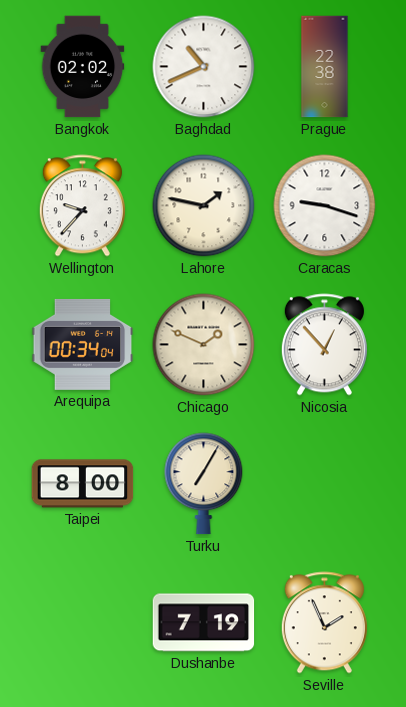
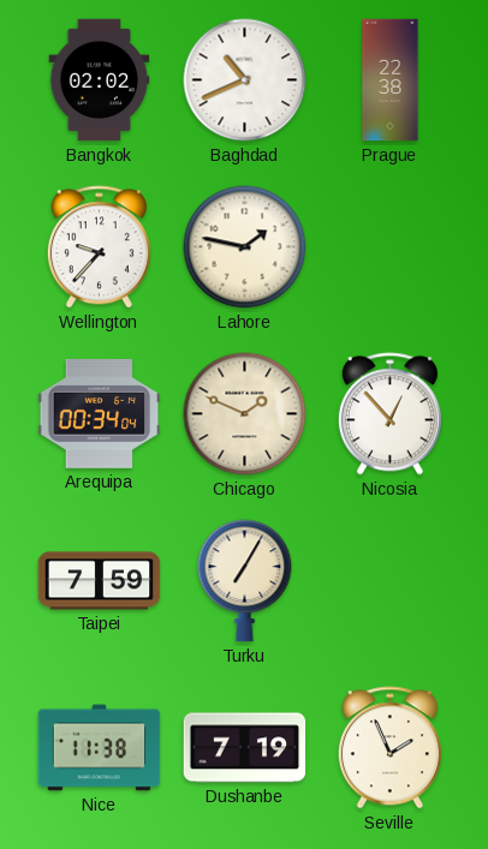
Caracas: 9:18 -> none
Taipei: 8:00 -> 7:59
Nice: none -> 11:38
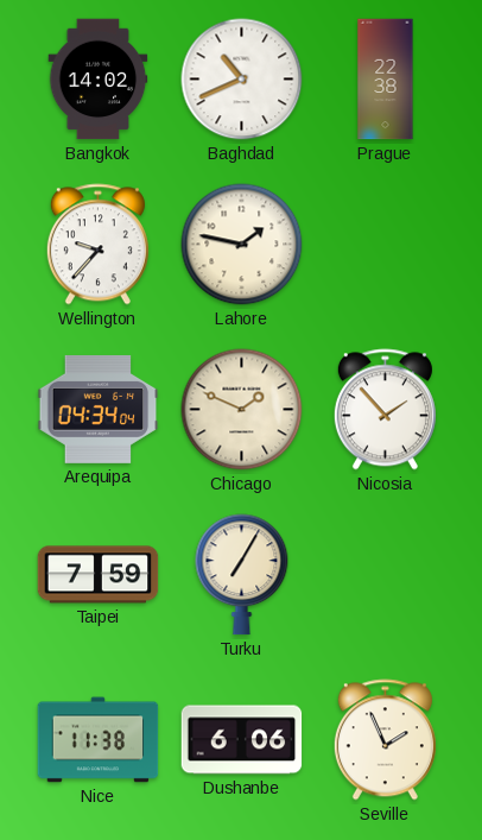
Bangkok: 02:02 -> 14:02
Arequipa: 00:34 -> 04:34
Nicosia: 12:53 -> 1:53
Dushanbe: 7:19 -> 6:06
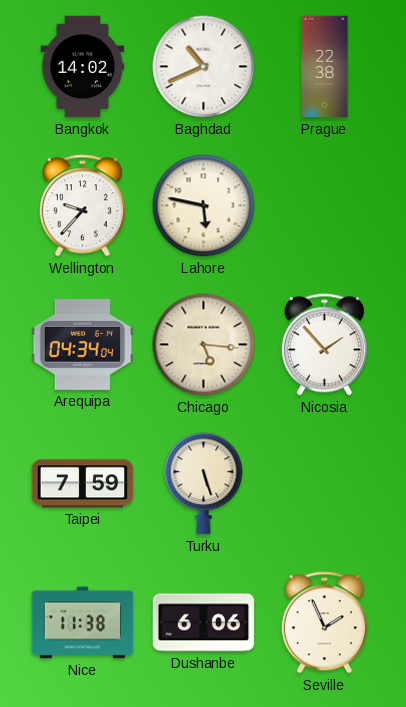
Lahore: 1:47 -> 5:47
Chicago: 1:49 -> 5:16
Turku: 7:05 -> 5:27
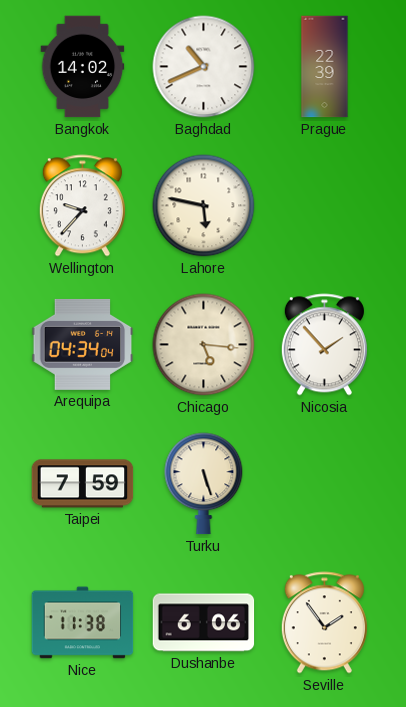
Prague: 22:38 -> 22:39
Seville: 1:56 -> 1:54
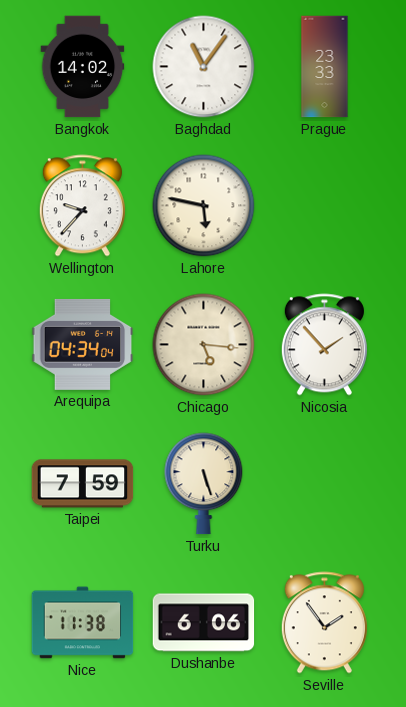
Baghdad: 10:41 -> 11:06
Prague: 22:39 -> 23:33
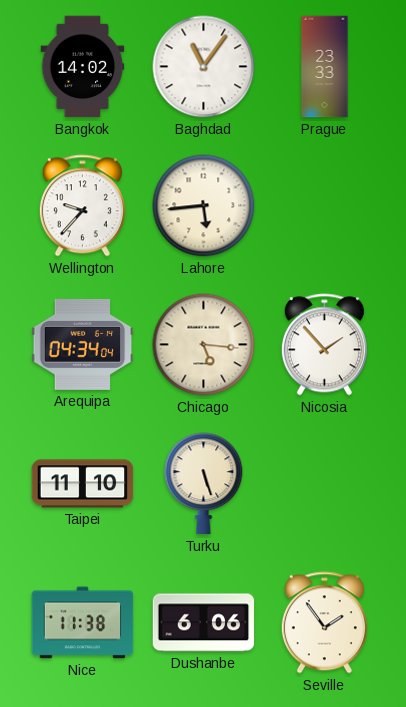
Lahore: 5:47 -> 5:44
Taipei: 7:59 -> 11:10
